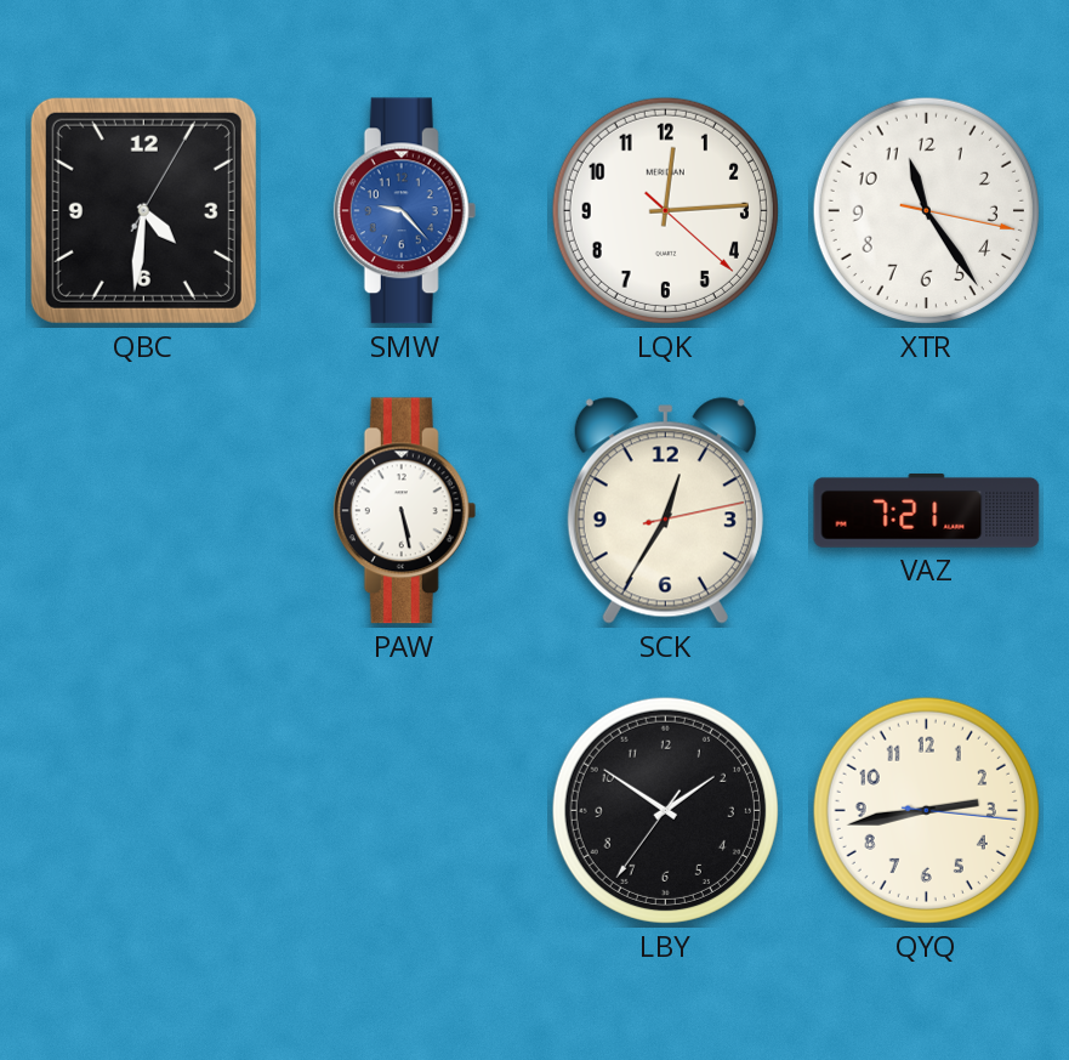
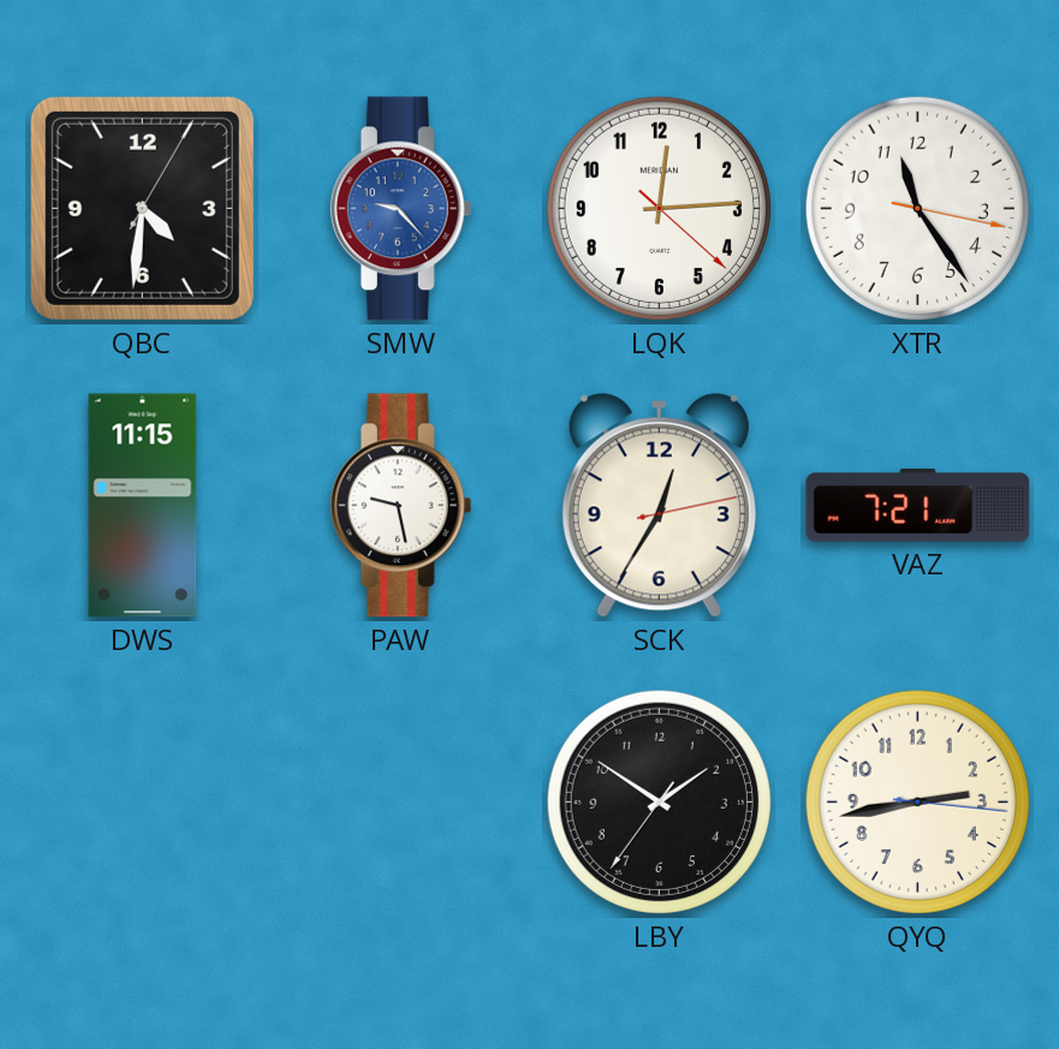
DWS: none -> 11:15
PAW: 5:28 -> 9:28
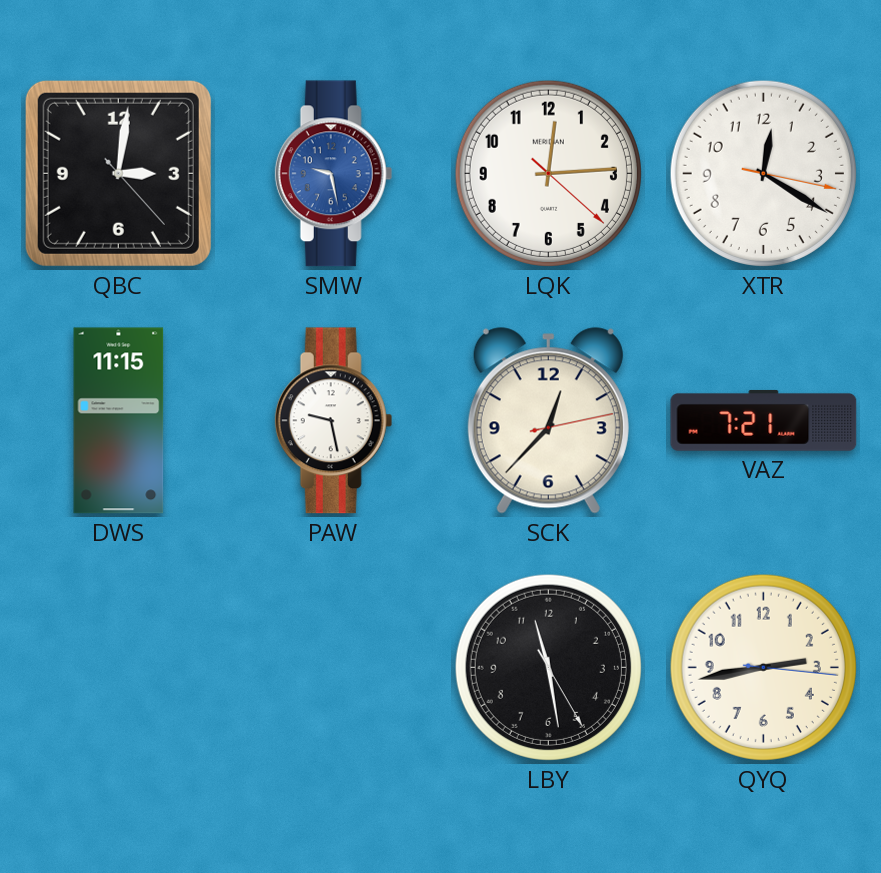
QBC: 4:31 -> 3:01
SMW: 9:23 -> 9:28
XTR: 11:24 -> 12:20
SCK: 12:35 -> 12:37
LBY: 1:50 -> 11:28
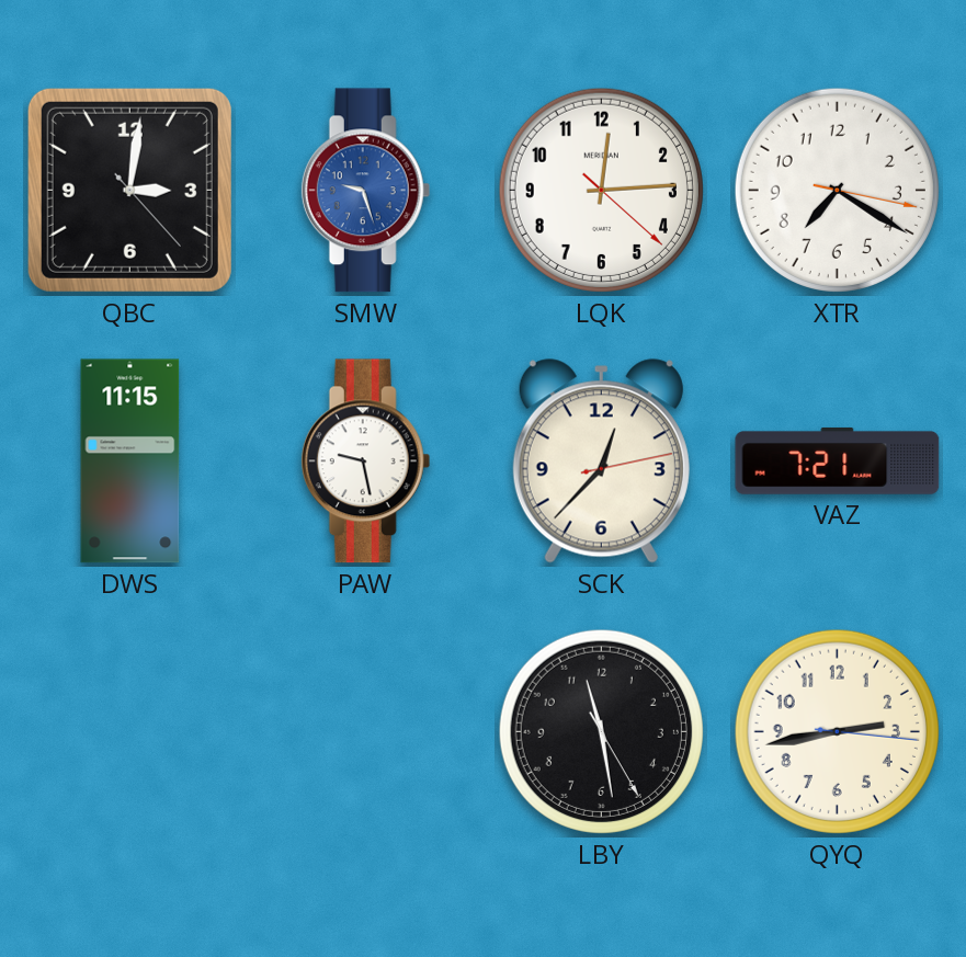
SMW: 9:28 -> 9:27
XTR: 12:20 -> 7:20
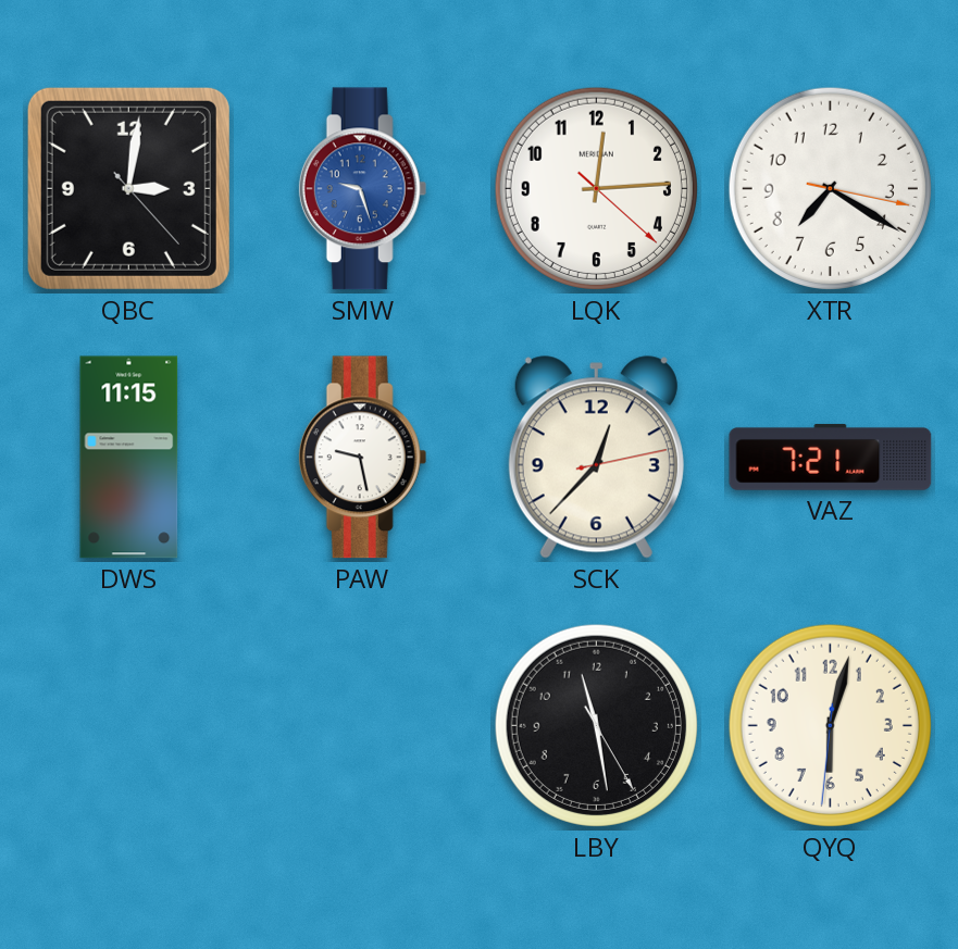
QYQ: 2:43 -> 6:02
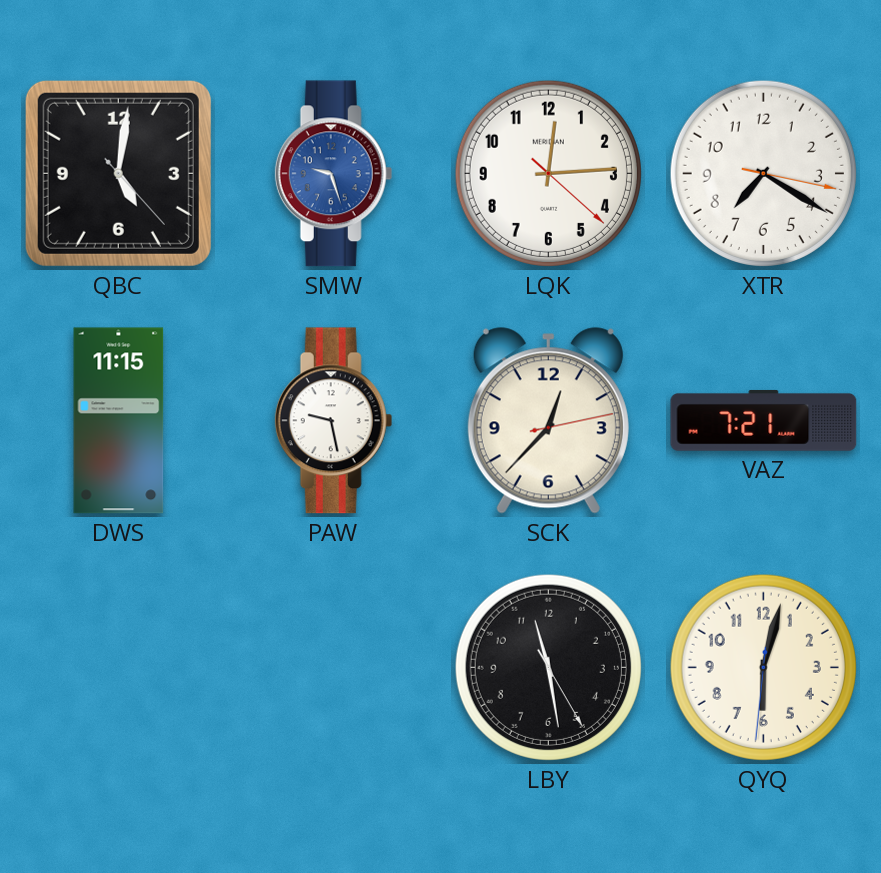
QBC: 3:01 -> 5:01
